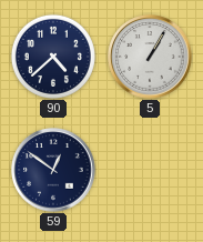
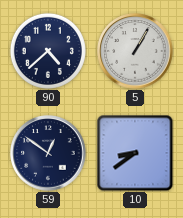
10: none -> 8:39
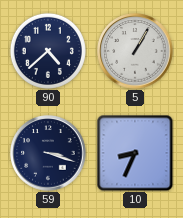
59: 12:51 -> 3:18
10: 8:39 -> 8:34
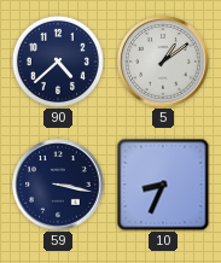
5: 1:05 -> 1:09
59: 3:18 -> 3:17
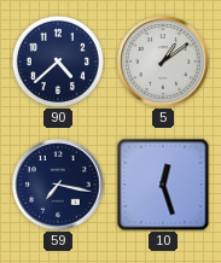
59: 3:17 -> 7:17
10: 8:34 -> 12:27
